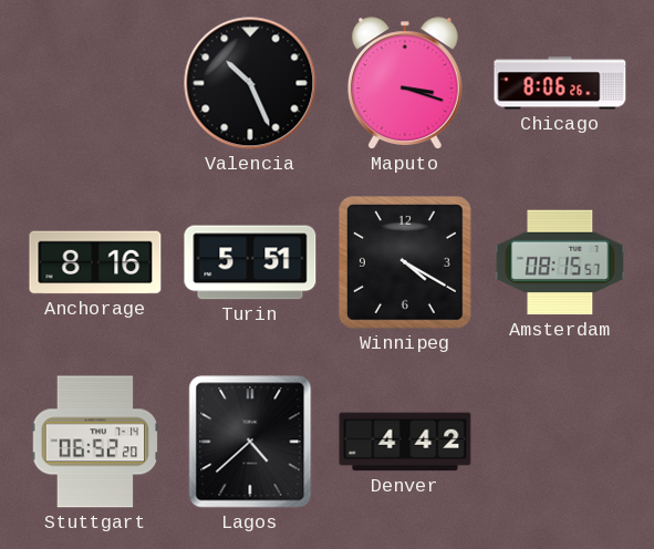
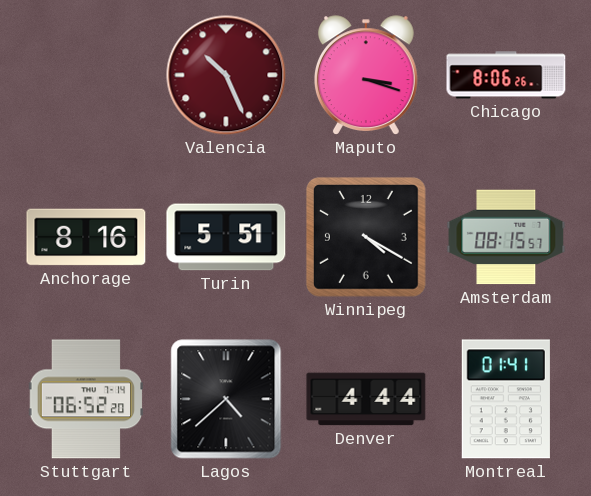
Valencia dial: black -> burgundy
Denver: 4:42 -> 4:44
Montreal: none -> 01:41
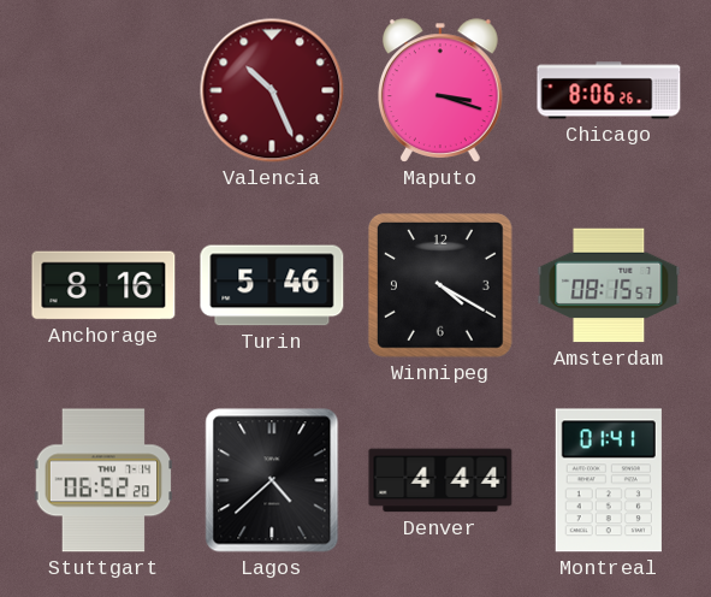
Turin: 5:51 -> 5:46
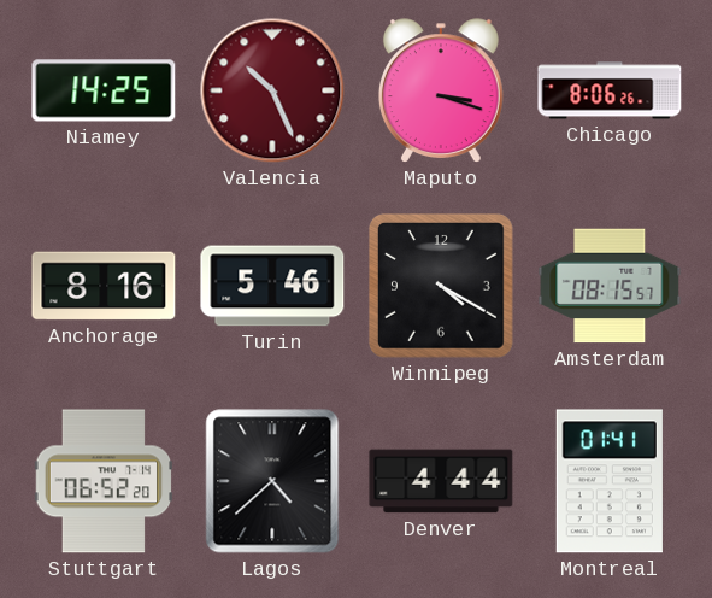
Niamey: none -> 14:25
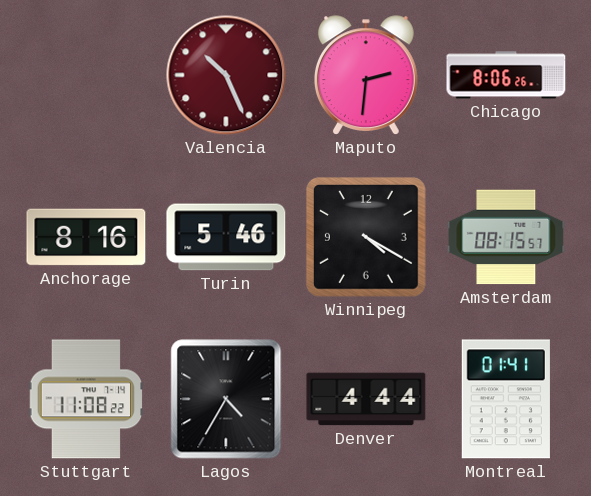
Niamey: 14:25 -> none
Maputo: 3:18 -> 2:31
Stuttgart: 06:52 -> 11:08
Lagos: 4:38 -> 4:35
